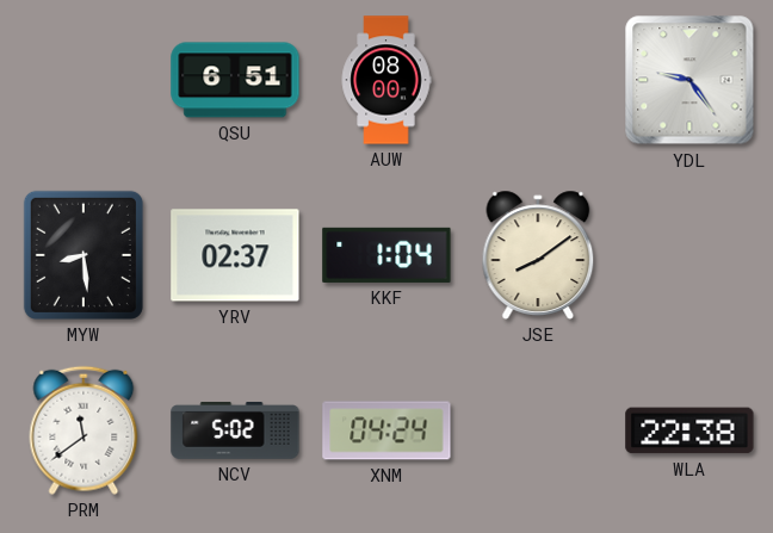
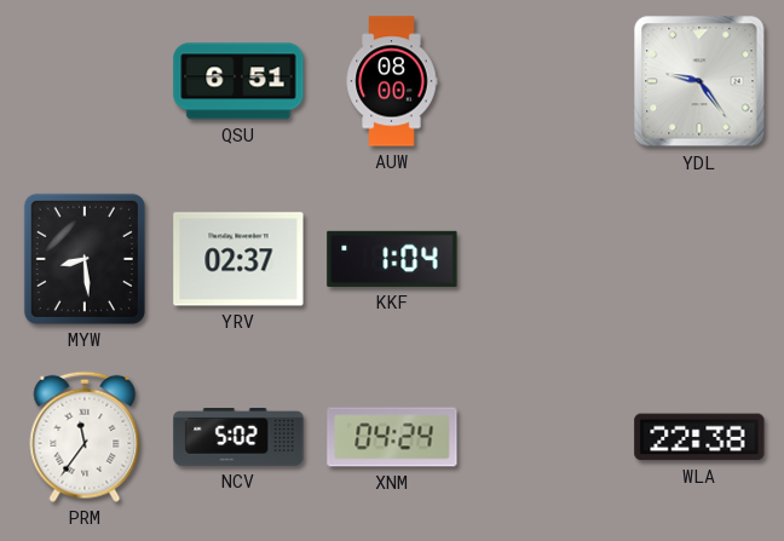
JSE: 8:09 -> none
PRM: 11:39 -> 11:36
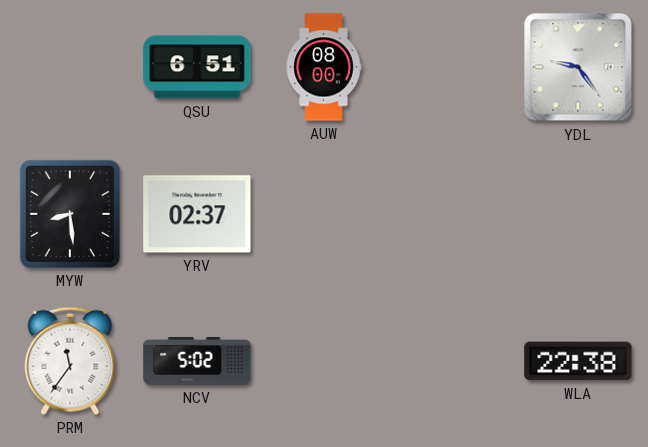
KKF: 1:04 -> none
XNM: 04:24 -> none
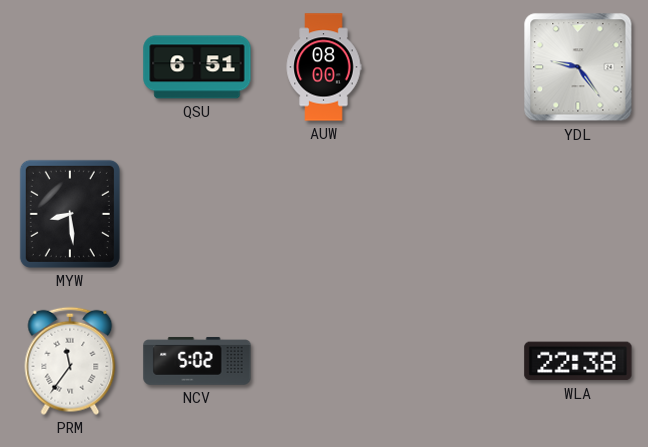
YRV: 02:37 -> none
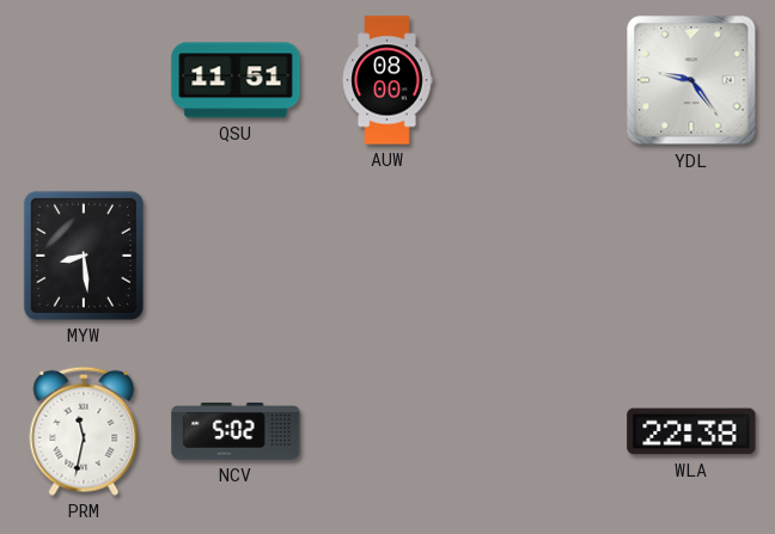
QSU: 6:51 -> 11:51
PRM: 11:36 -> 11:32
